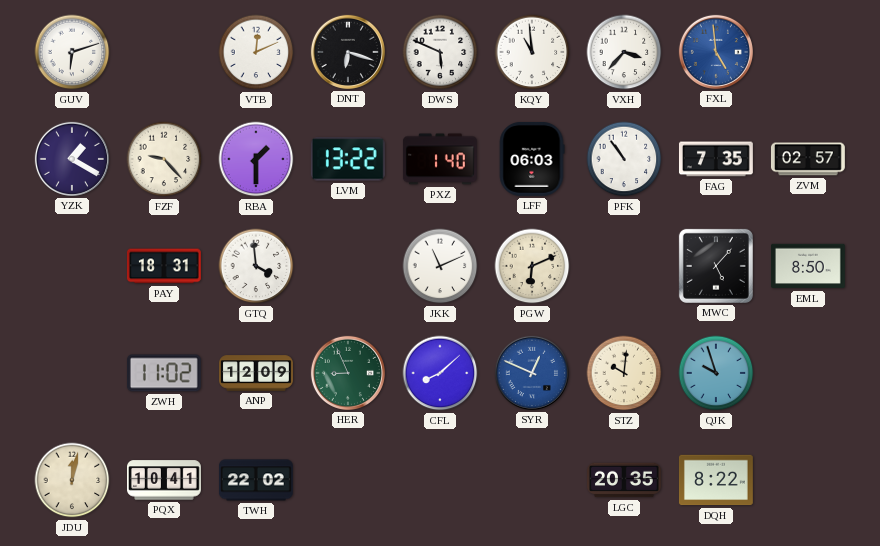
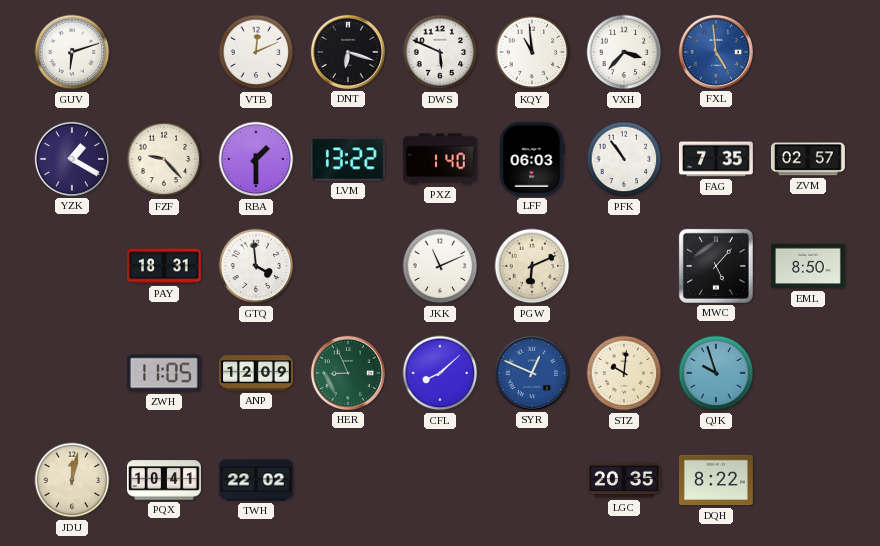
ZWH: 11:02 -> 11:05
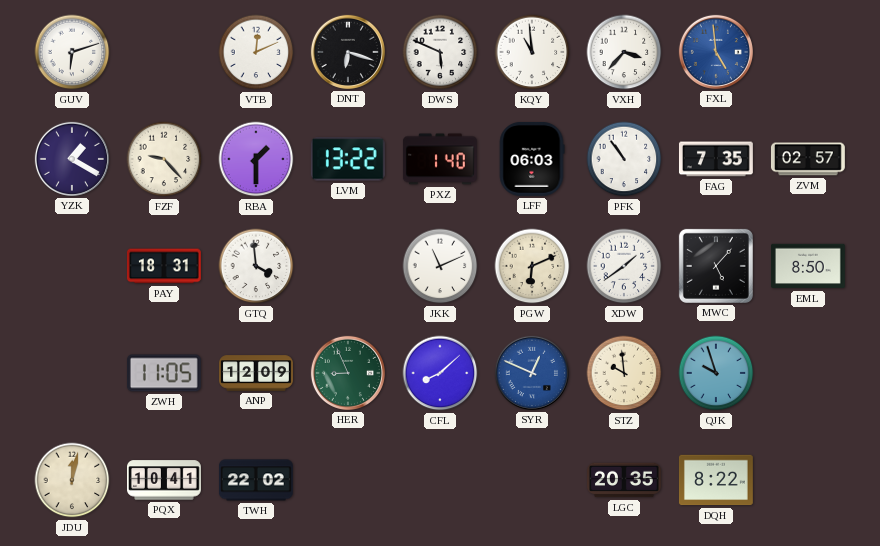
XDW: none -> 1:39
STZ: 10:01 -> 9:59
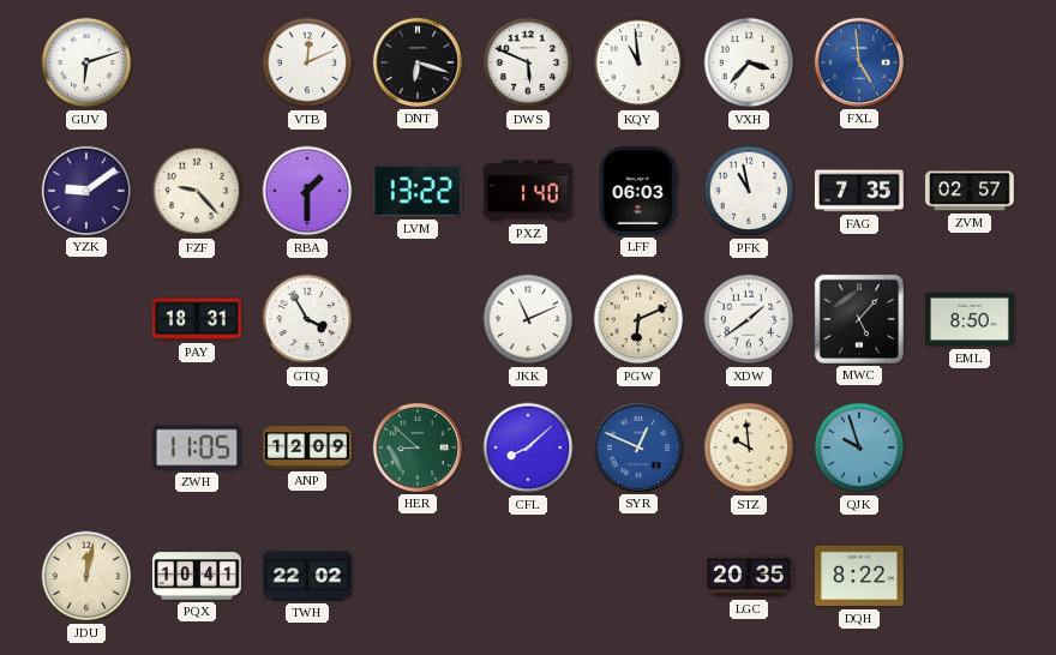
YZK: 1:20 -> 9:09
PFK: 10:54 -> 10:58
GTQ: 3:59 -> 3:55
HER: 8:56 -> 8:52
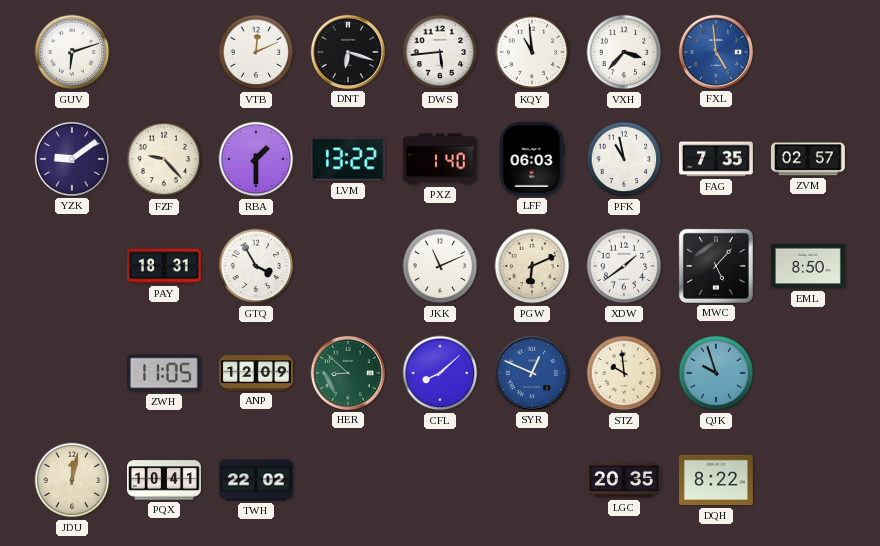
DWS: 5:49 -> 5:44
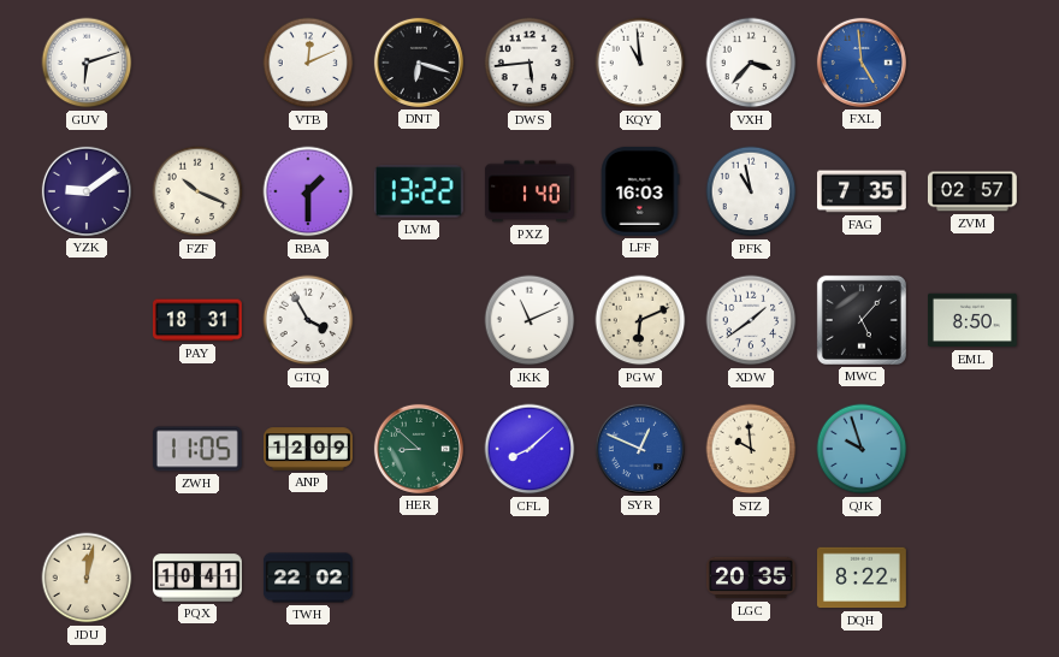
FZF: 9:23 -> 10:19
LFF: 06:03 -> 16:03
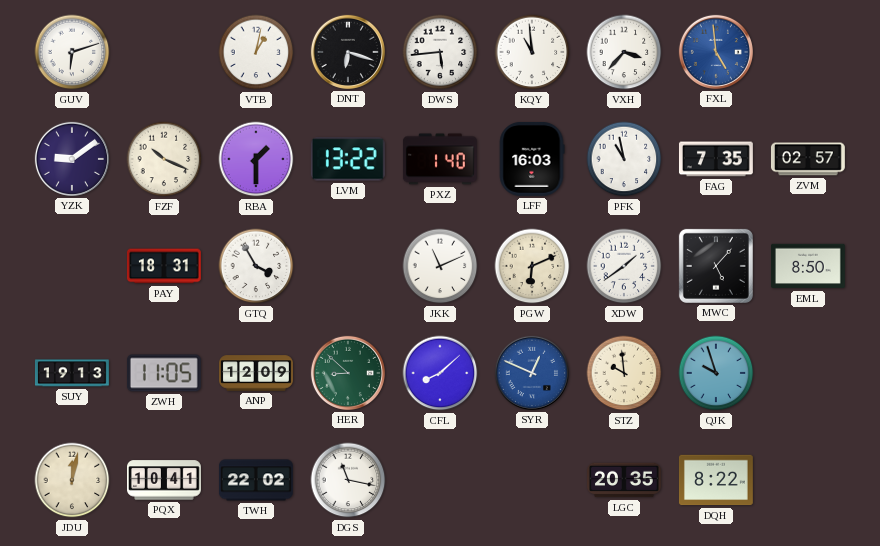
VTB: 12:11 -> 1:02
SUY: none -> 19:13
DGS: none -> 11:17
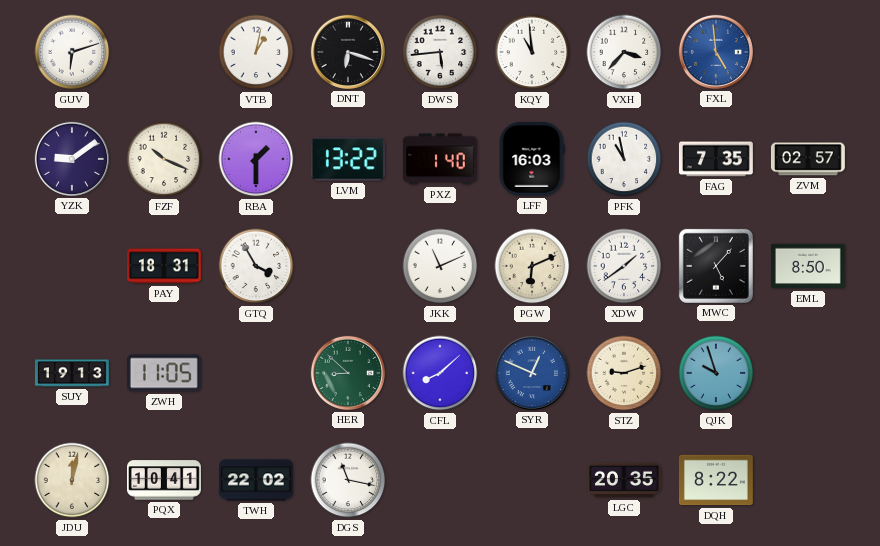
ANP: 12:09 -> none
STZ: 9:59 -> 9:12
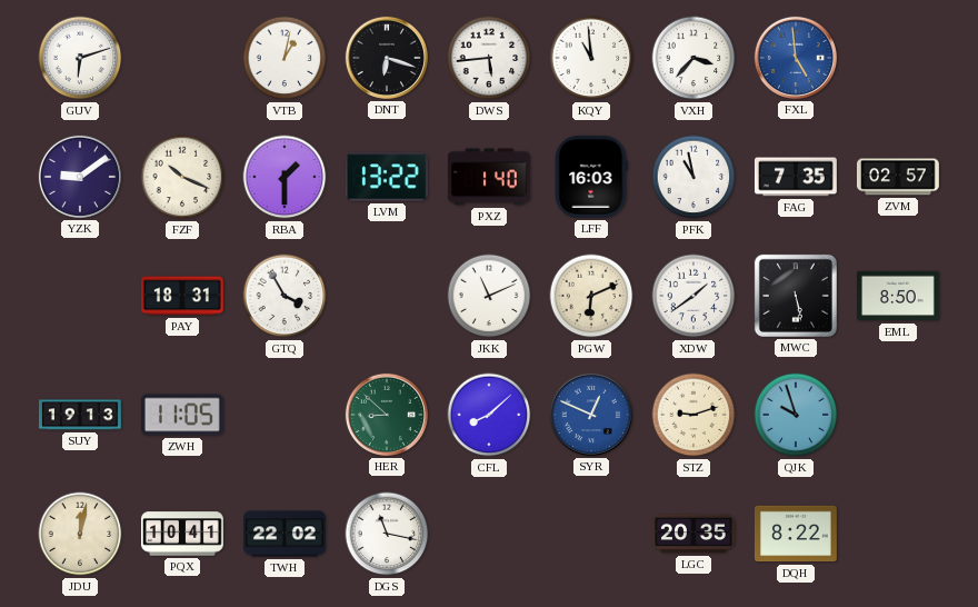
MWC: 5:07 -> 5:28
